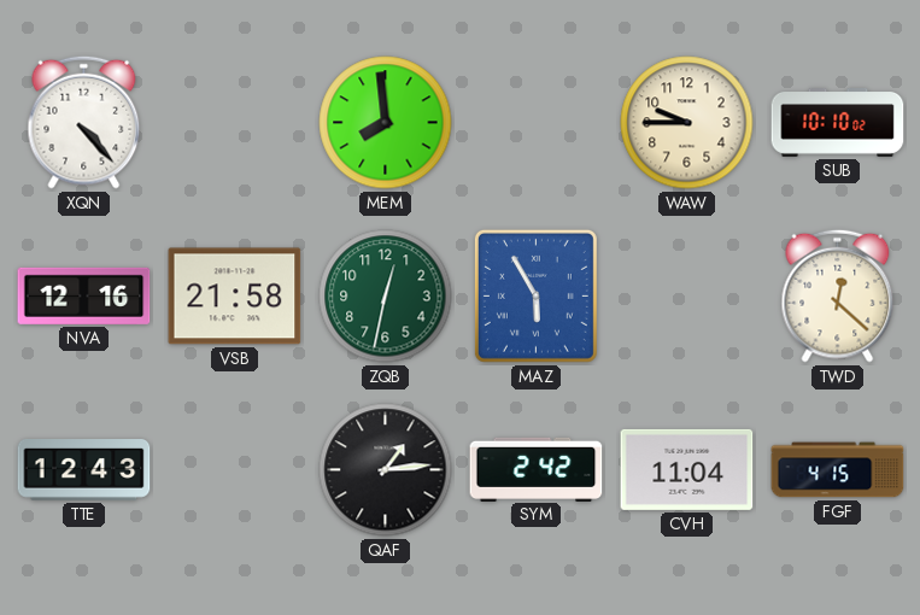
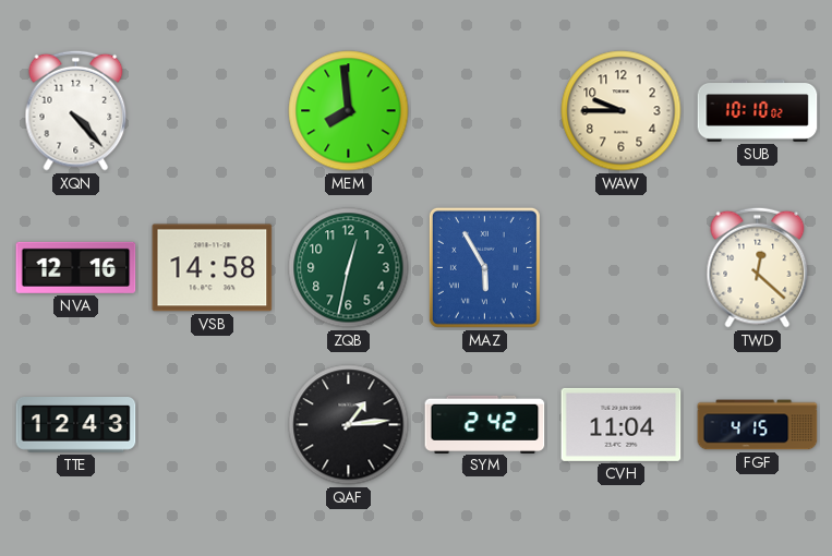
VSB: 21:58 -> 14:58
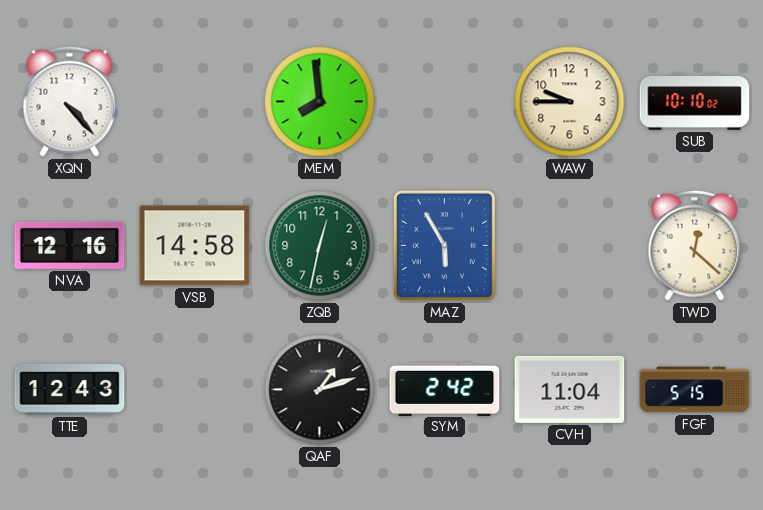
QAF: 1:14 -> 1:12
FGF: 4:15 -> 5:15
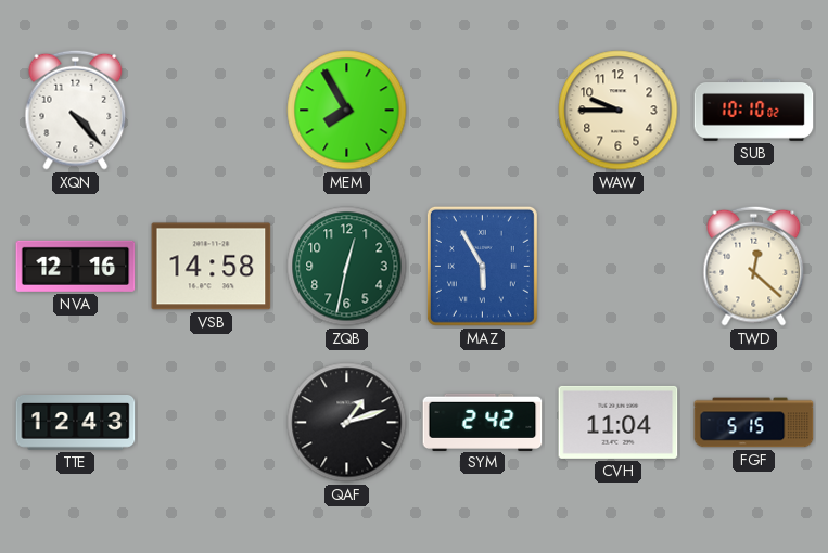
MEM: 7:59 -> 7:55
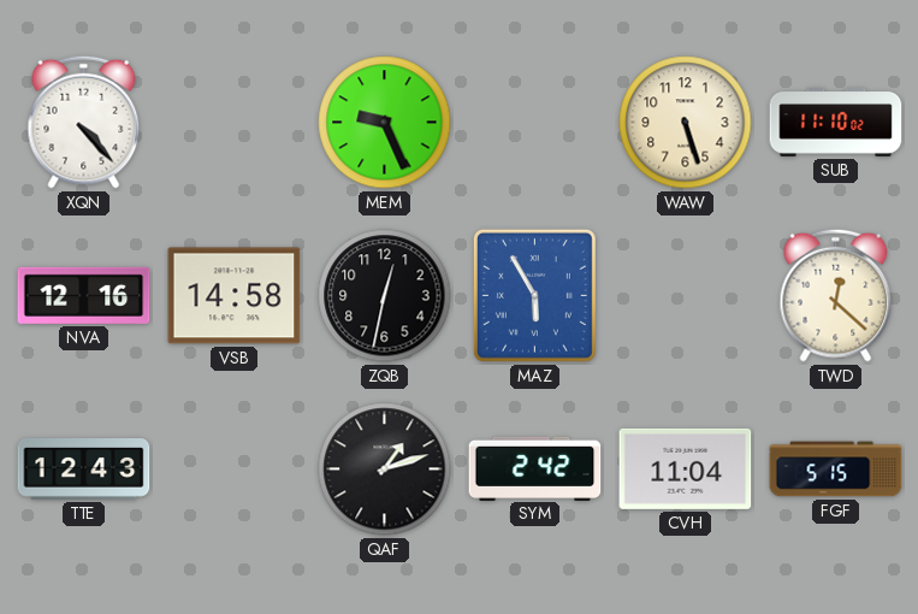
MEM: 7:55 -> 9:26
WAW: 9:45 -> 5:27
SUB: 10:10 -> 11:10
ZQB dial: green -> black
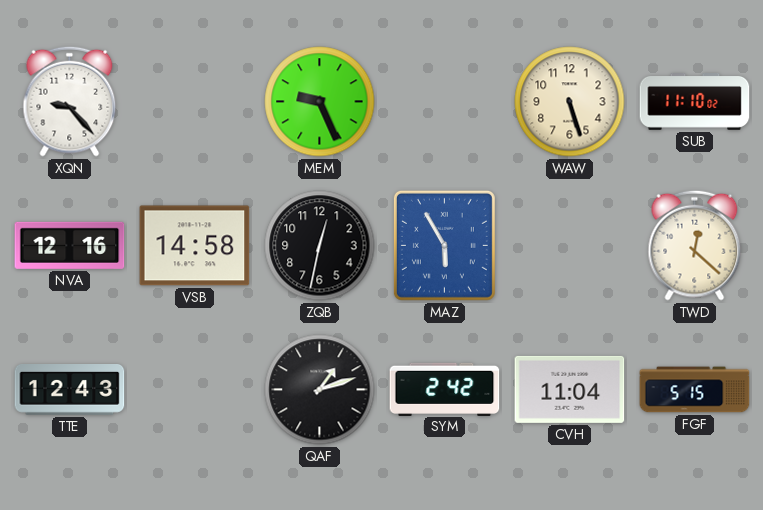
XQN: 4:23 -> 9:23
